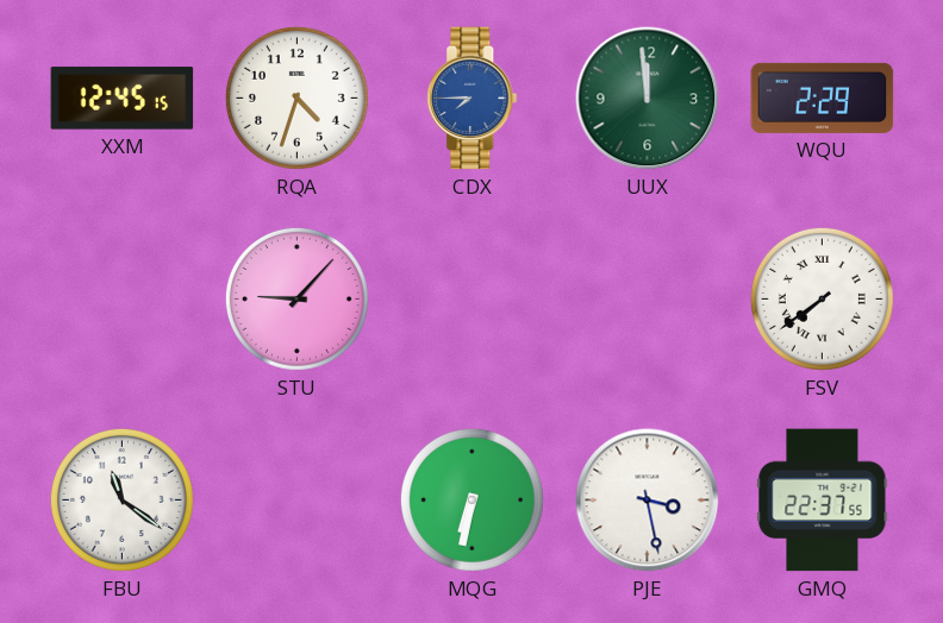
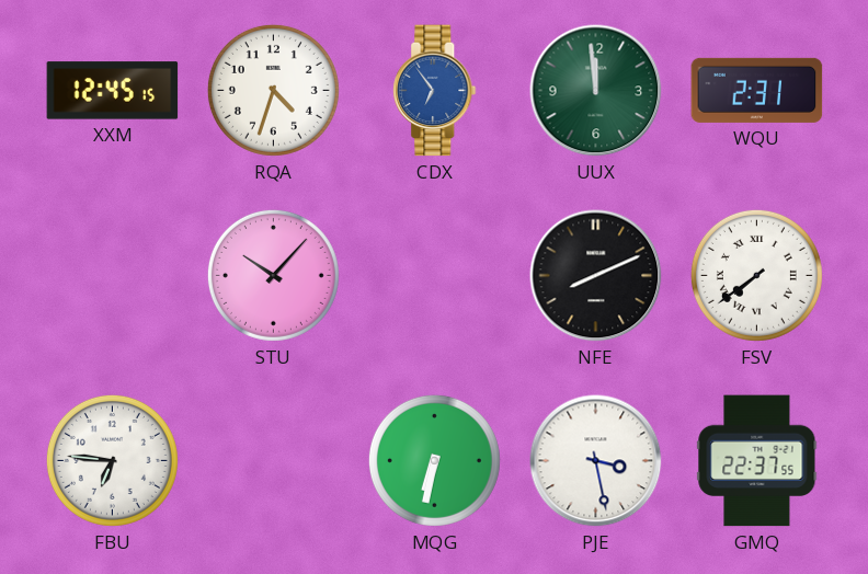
CDX: 7:45 -> 6:54
WQU: 2:29 -> 2:31
STU: 9:07 -> 10:07
NFE: none -> 8:11
FBU: 11:21 -> 6:46
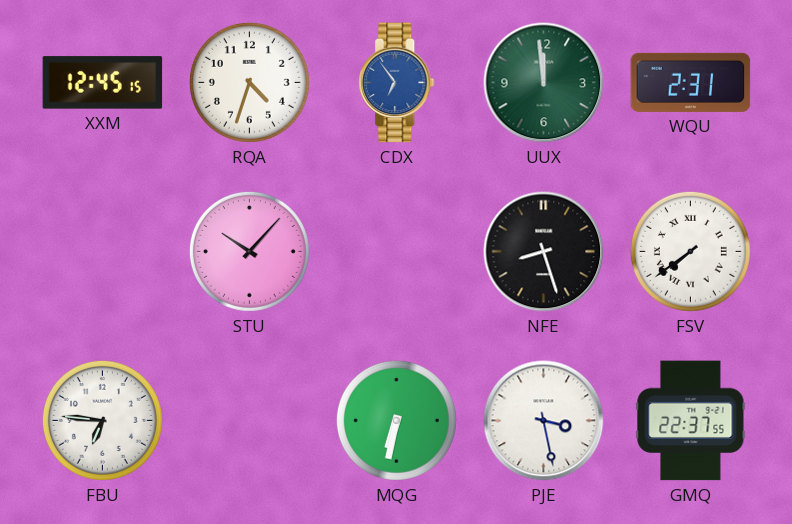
NFE: 8:11 -> 8:27
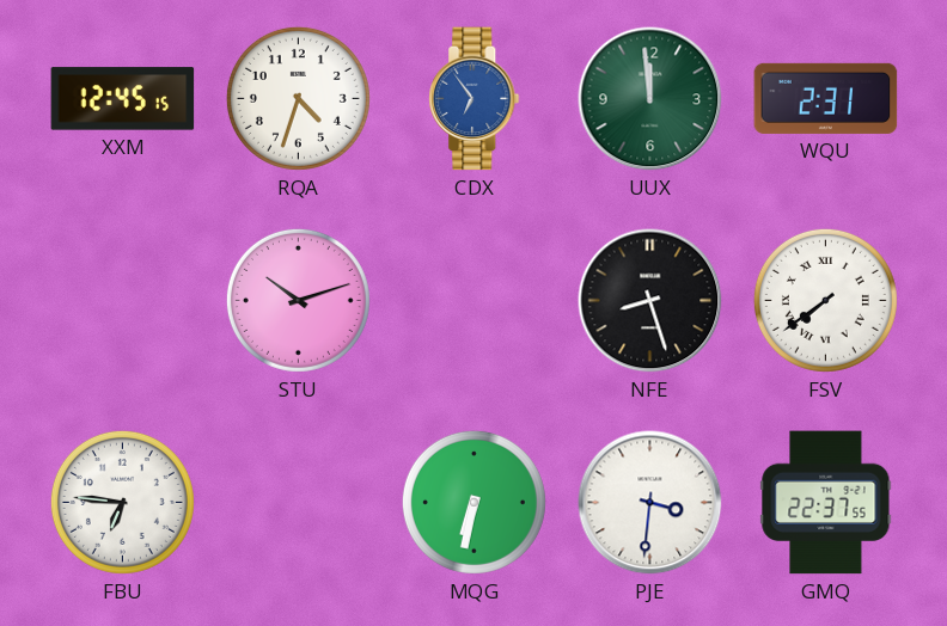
STU: 10:07 -> 10:12
PJE: 3:28 -> 3:31
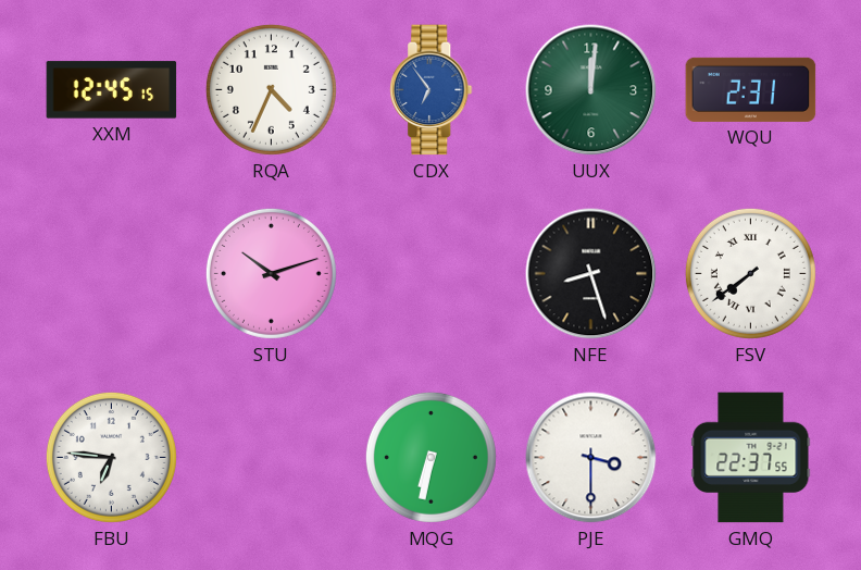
RQA: 4:33 -> 4:34
UUX: 11:59 -> 12:01
PJE: 3:31 -> 3:30
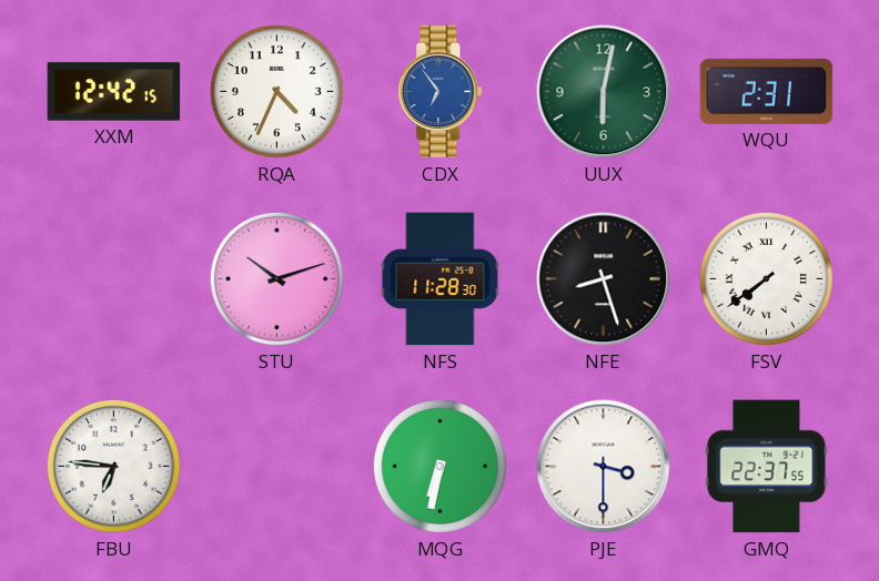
XXM: 12:45 -> 12:42
UUX: 12:01 -> 6:02
NFS: none -> 11:28
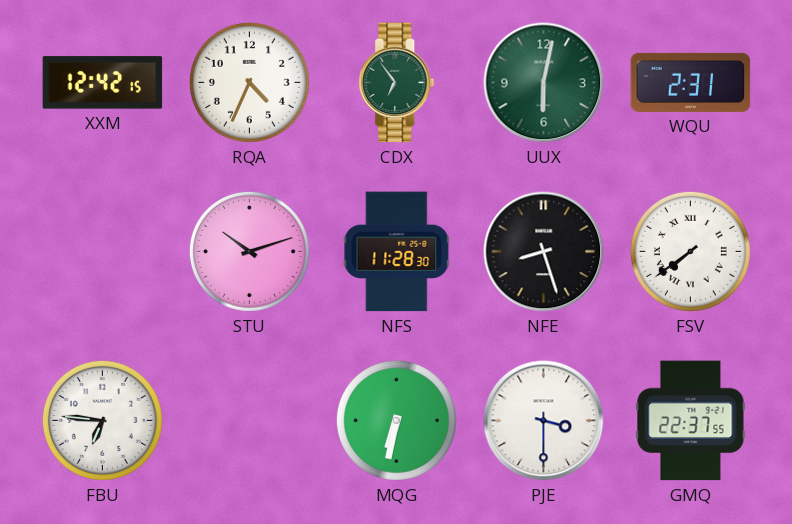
CDX dial: blue -> green
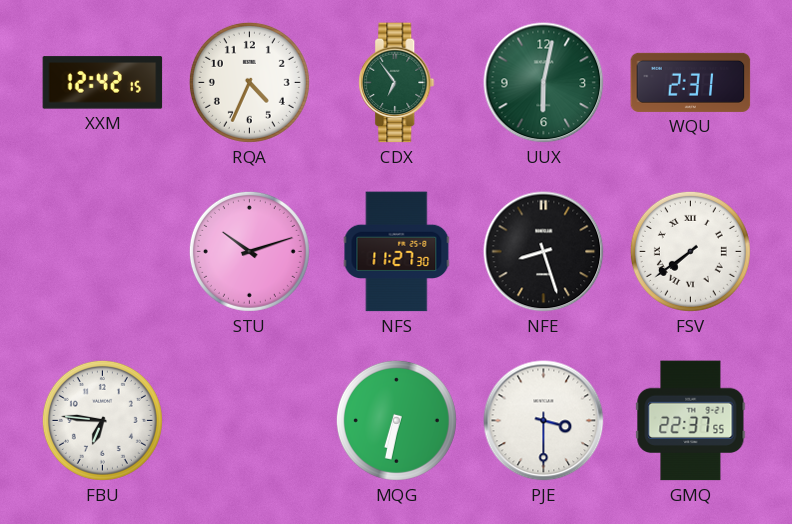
NFS: 11:28 -> 11:27
